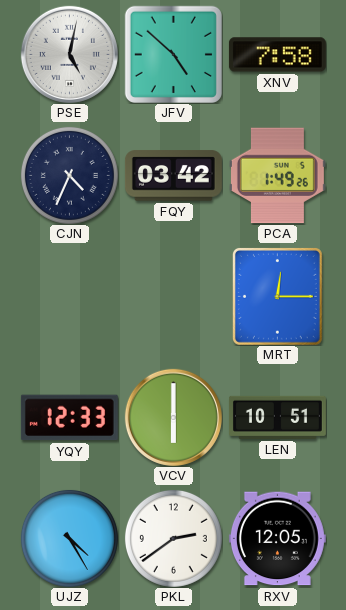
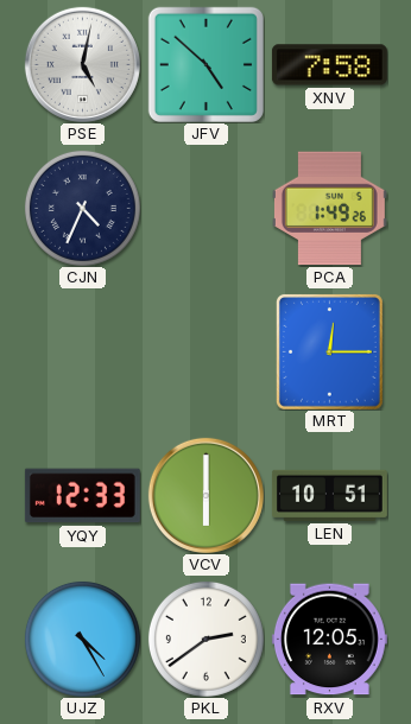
FQY: 03:42 -> none
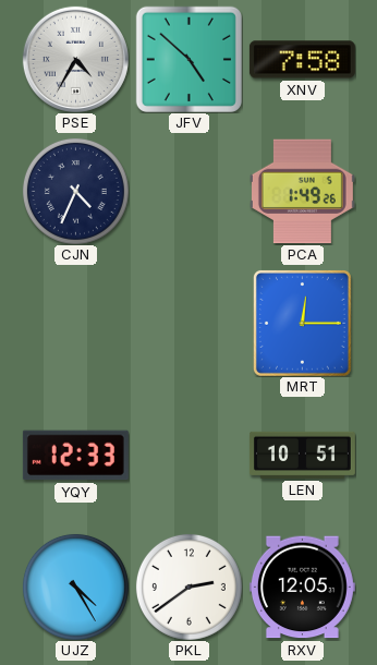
PSE: 5:02 -> 4:35
VCV: 6:00 -> none
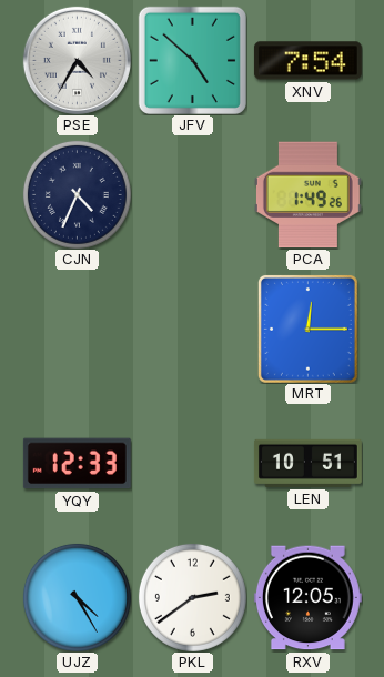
XNV: 7:58 -> 7:54
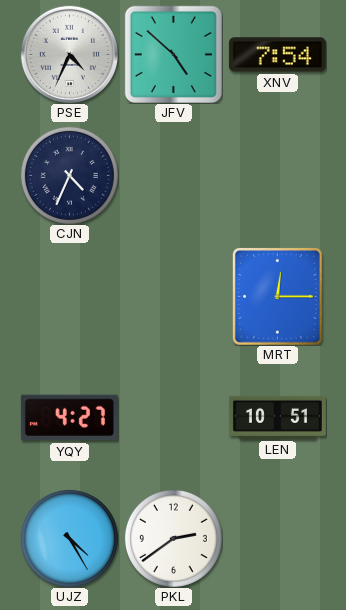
PSE: 4:35 -> 4:34
PCA: 1:49 -> none
YQY: 12:33 -> 4:27
RXV: 12:05 -> none
